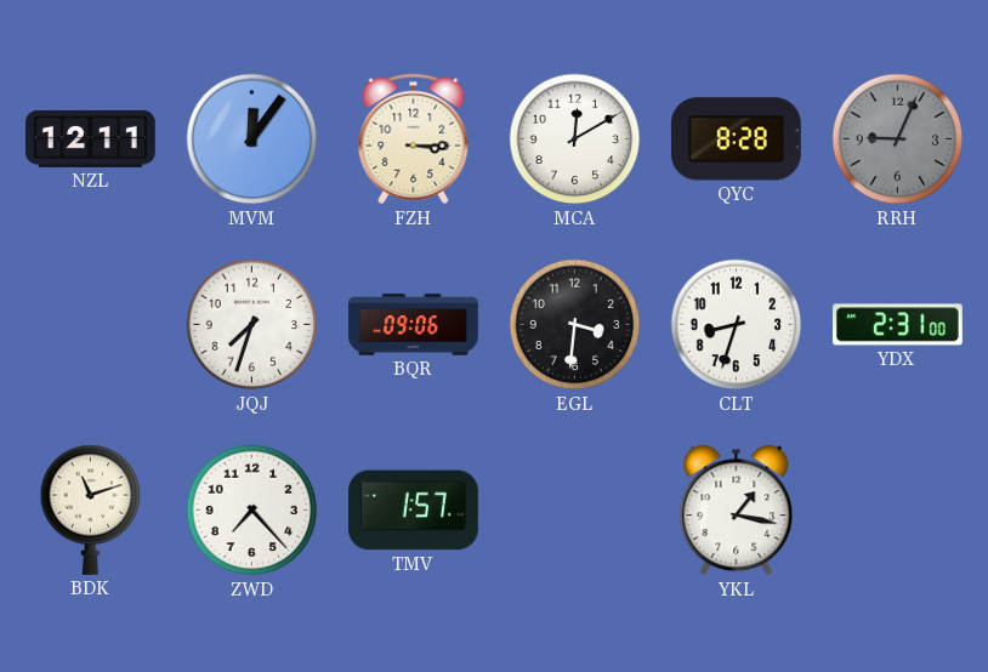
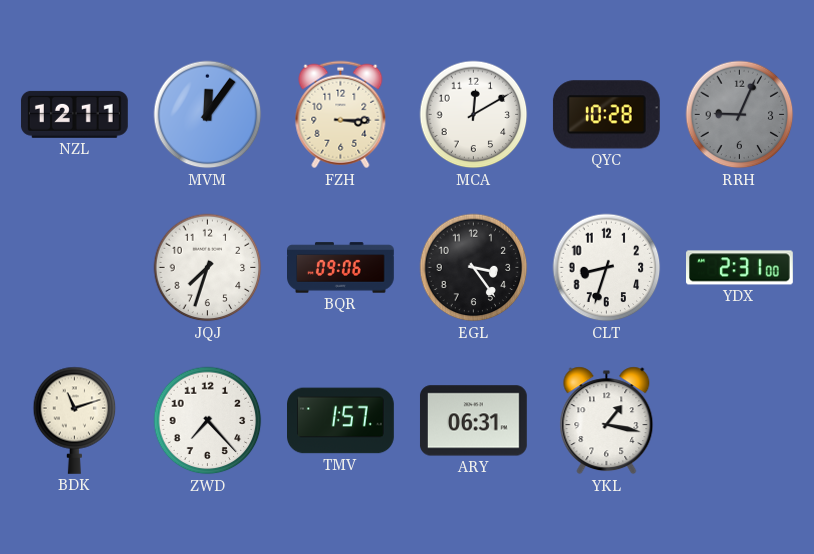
QYC: 8:28 -> 10:28
EGL: 3:31 -> 3:24
ARY: none -> 06:31
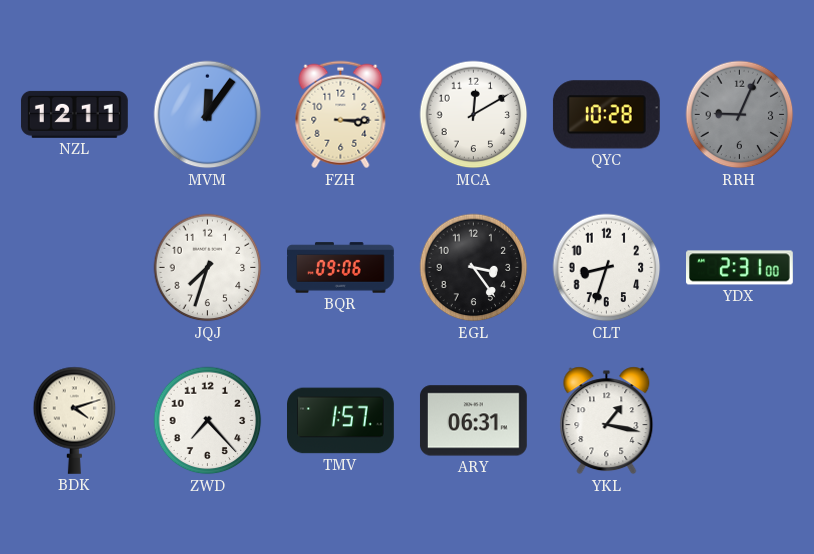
BDK: 11:12 -> 4:12
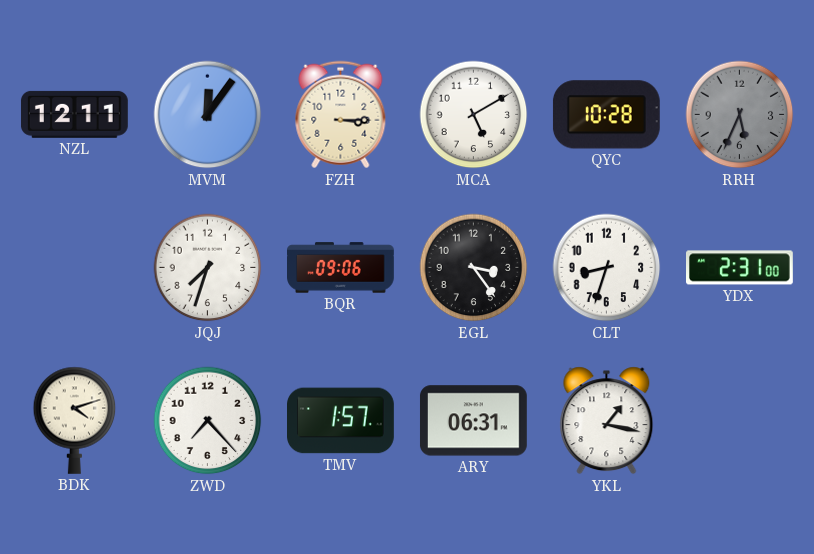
MCA: 12:10 -> 5:10
RRH: 9:04 -> 5:34
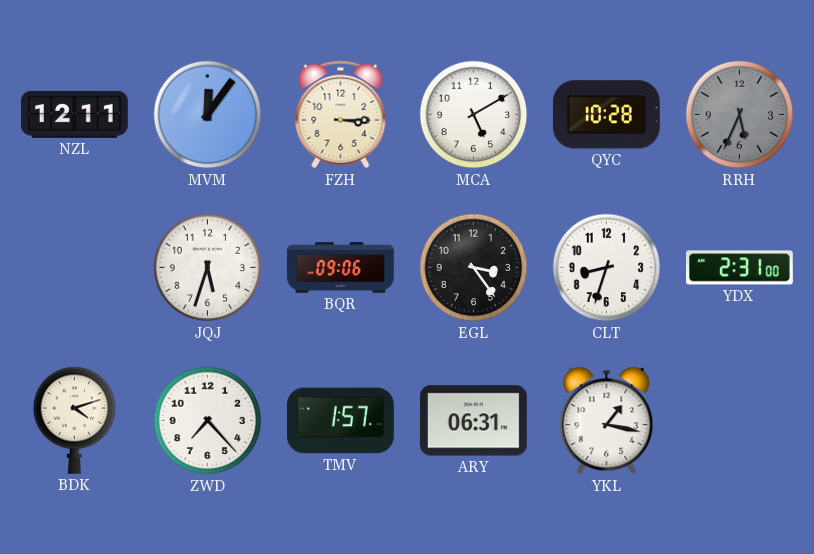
JQJ: 7:33 -> 5:33
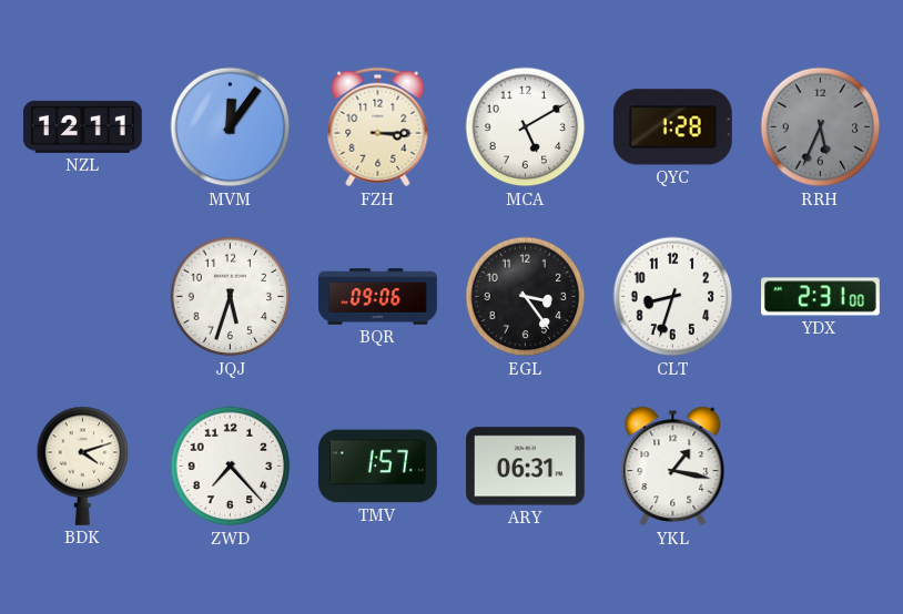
QYC: 10:28 -> 1:28
